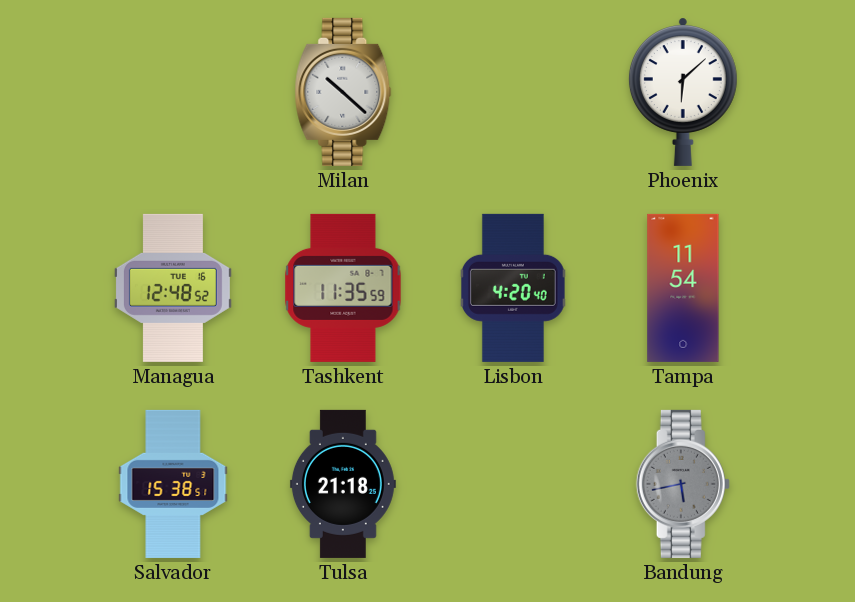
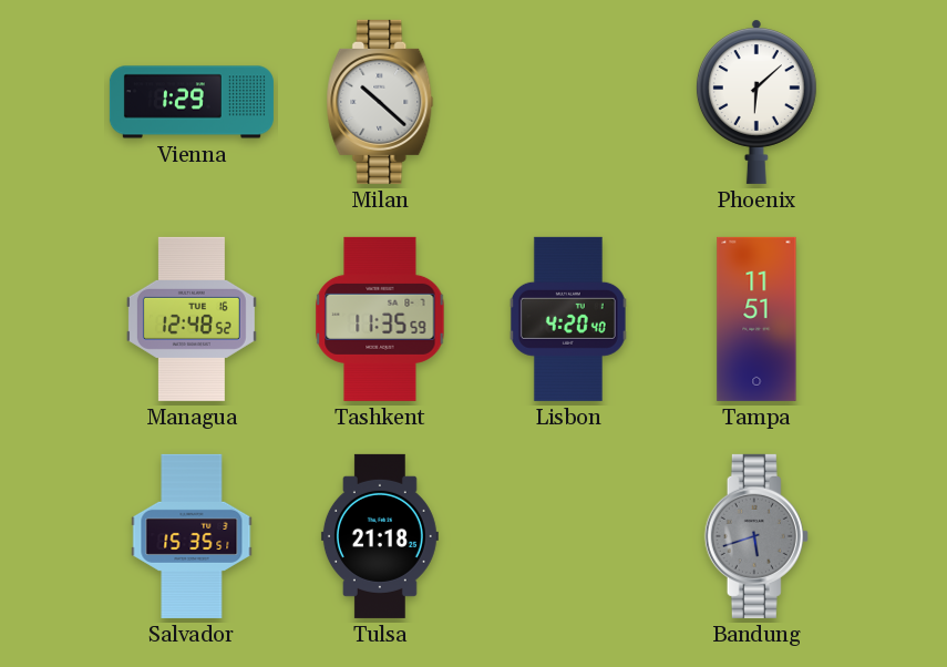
Vienna: none -> 1:29
Tampa: 11:54 -> 11:51
Salvador: 15:38 -> 15:35
Bandung: 5:43 -> 5:42
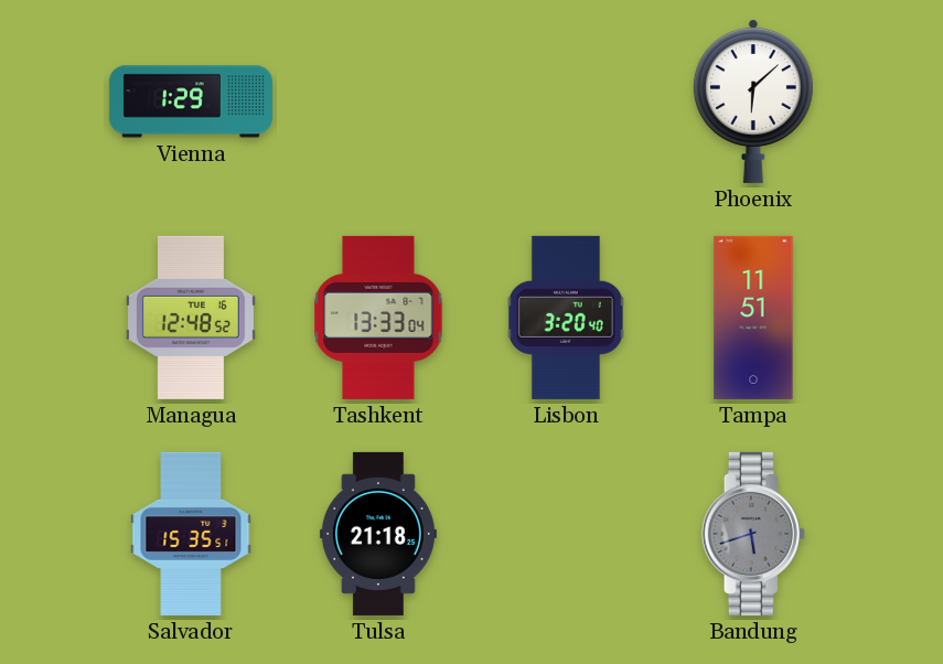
Milan: 10:22 -> none
Tashkent: 11:35 -> 13:33
Lisbon: 4:20 -> 3:20
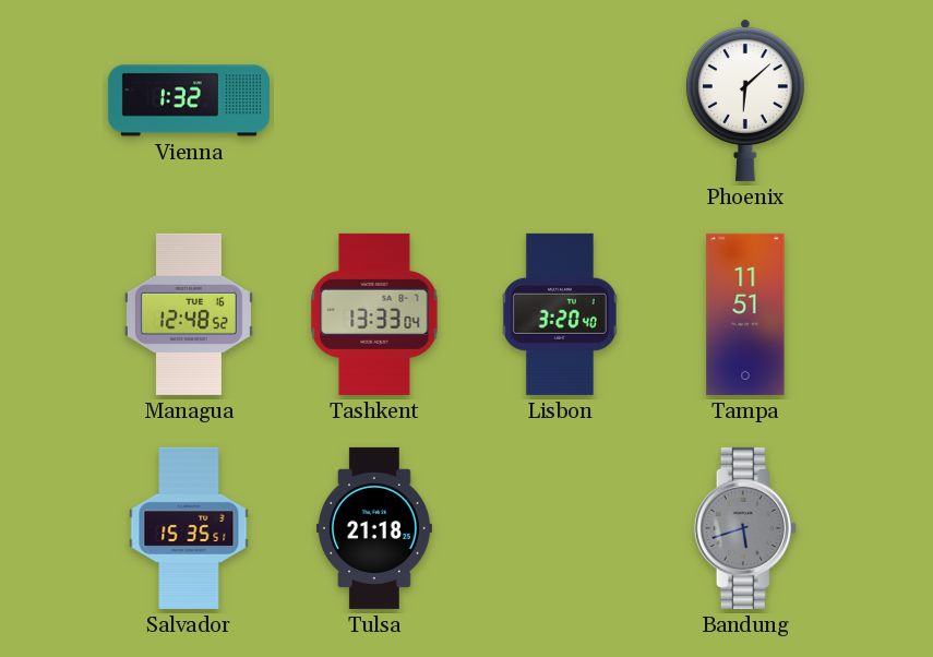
Vienna: 1:29 -> 1:32
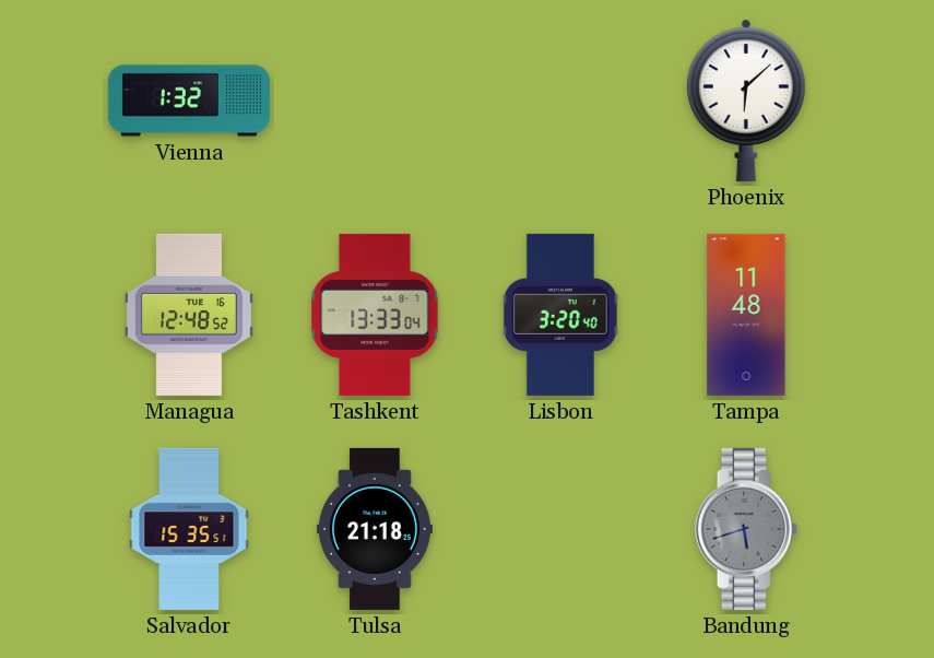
Tampa: 11:51 -> 11:48
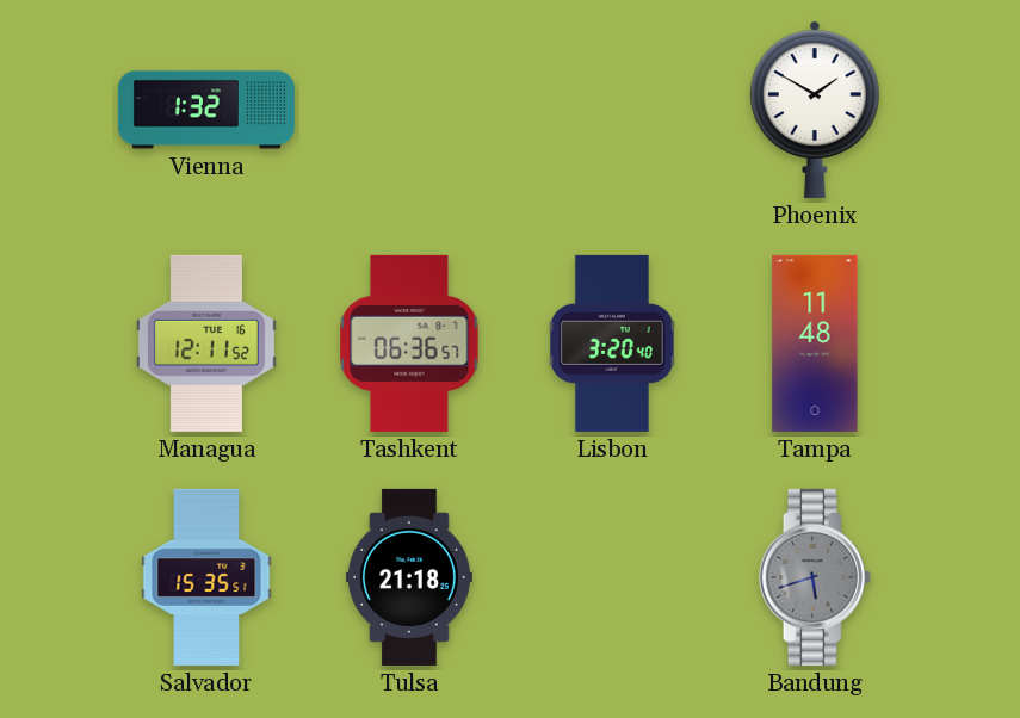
Phoenix: 6:08 -> 1:50
Managua: 12:48 -> 12:11
Tashkent: 13:33 -> 06:36
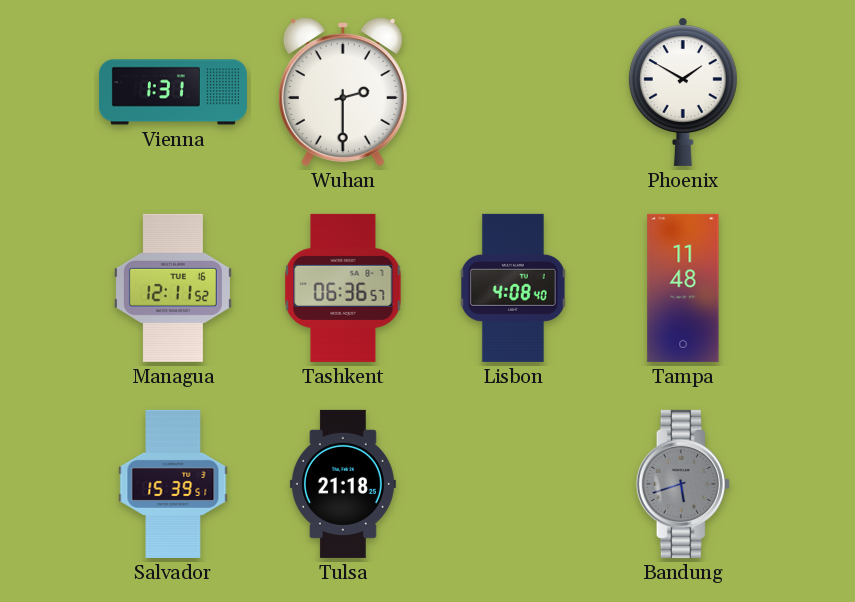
Vienna: 1:32 -> 1:31
Wuhan: none -> 2:30
Lisbon: 3:20 -> 4:08
Salvador: 15:35 -> 15:39
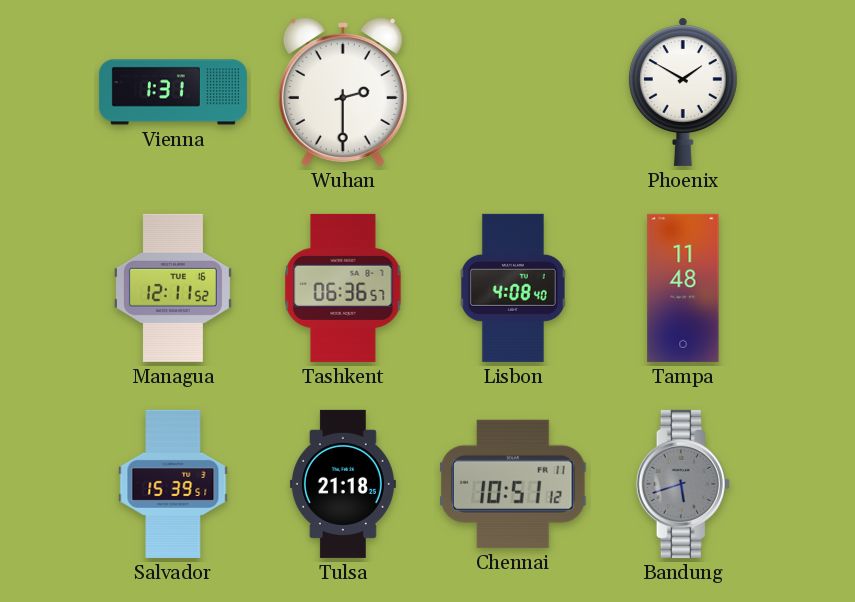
Chennai: none -> 10:51
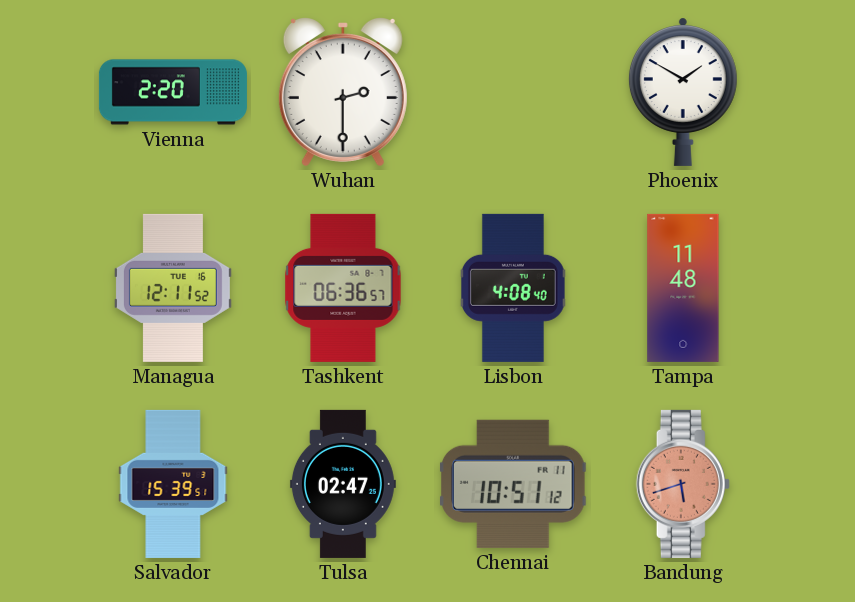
Vienna: 1:31 -> 2:20
Tulsa: 21:18 -> 02:47
Bandung dial: grey -> salmon
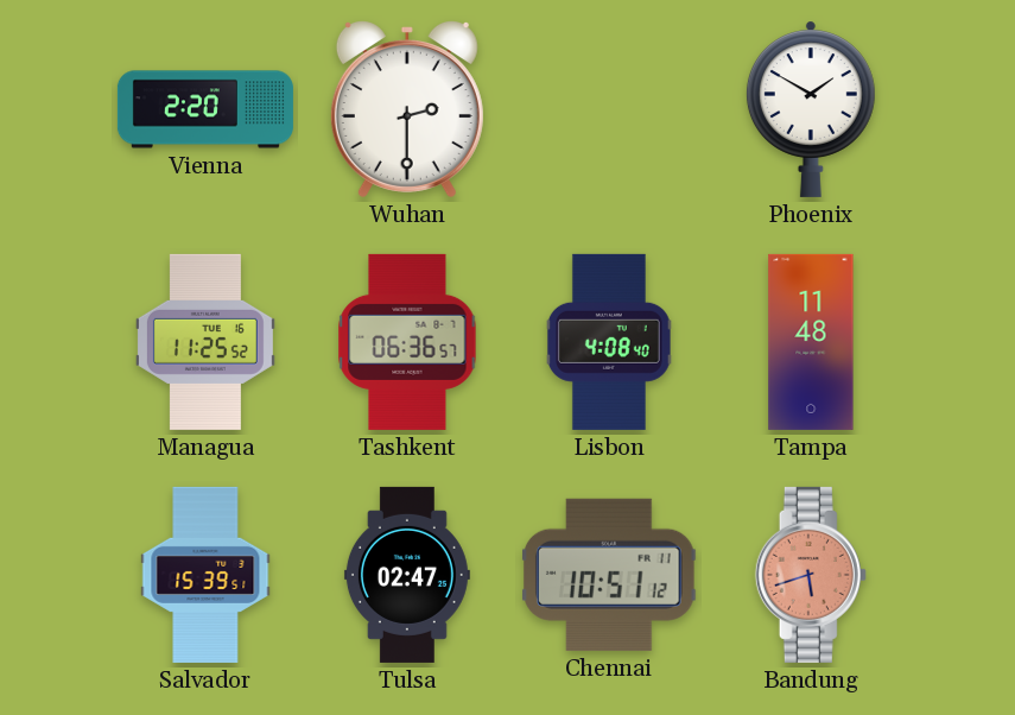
Managua: 12:11 -> 11:25
